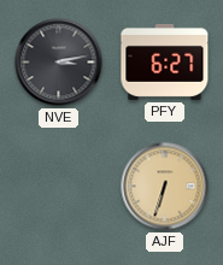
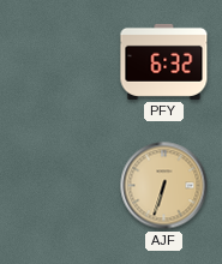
NVE: 3:13 -> none
PFY: 6:27 -> 6:32
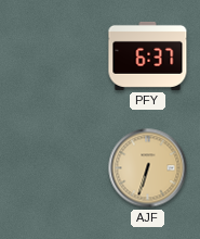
PFY: 6:32 -> 6:37
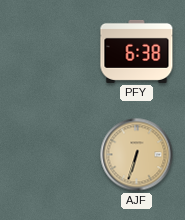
PFY: 6:37 -> 6:38
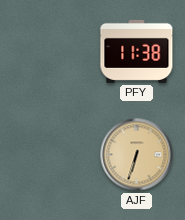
PFY: 6:38 -> 11:38
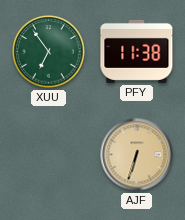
XUU: none -> 6:54
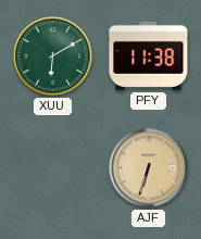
XUU: 6:54 -> 6:10
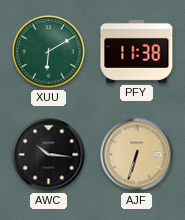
AWC: none -> 10:16
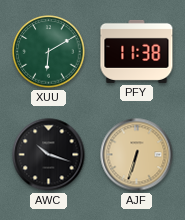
AWC: 10:16 -> 10:18
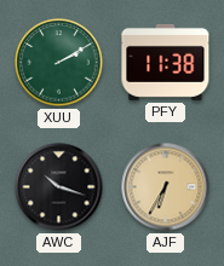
XUU: 6:10 -> 2:10
AJF: 6:33 -> 6:35
